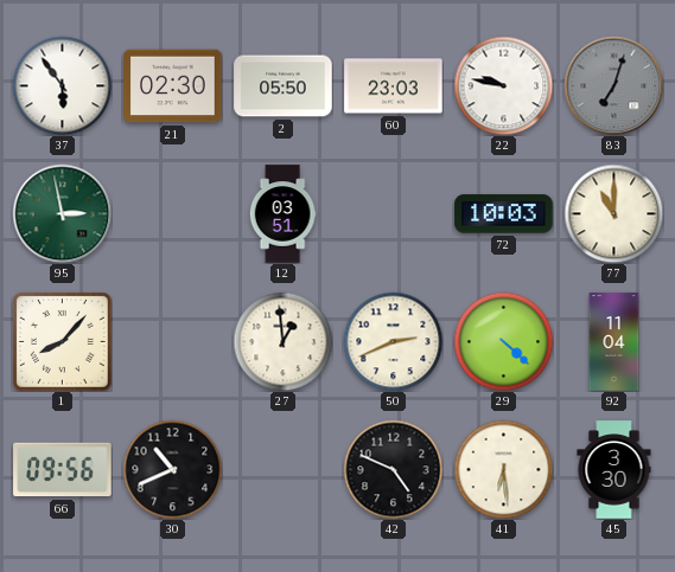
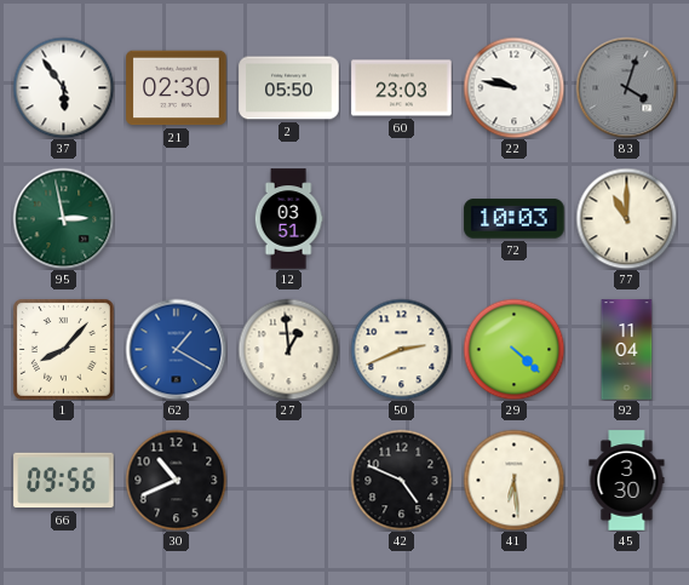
83: 7:03 -> 4:03
62: none -> 1:20
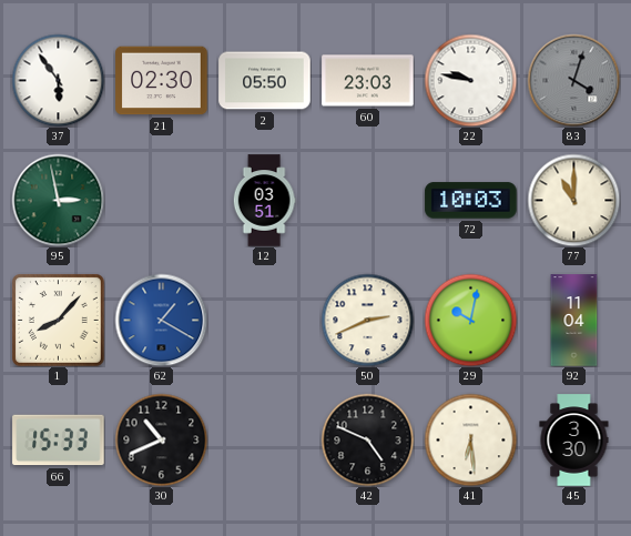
27: 12:59 -> none
29: 4:22 -> 10:02
66: 09:56 -> 15:33
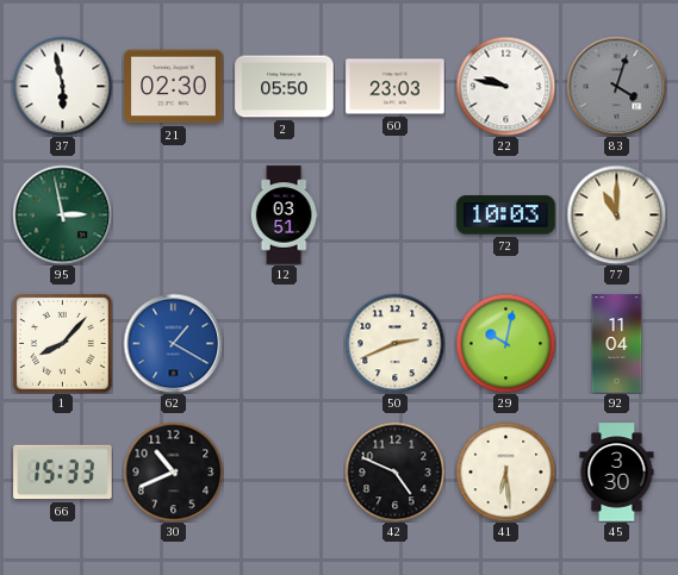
37: 5:54 -> 5:58
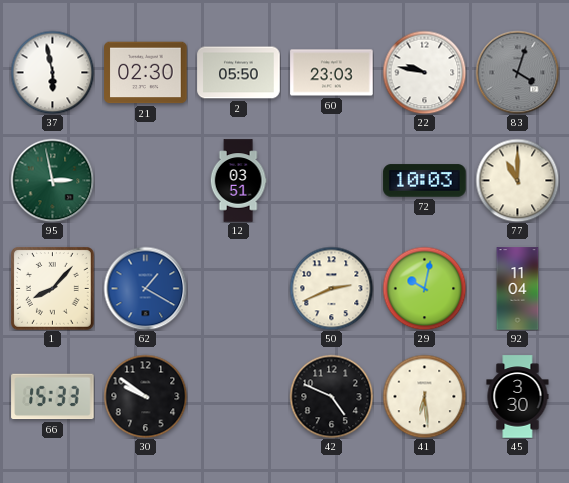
30: 10:41 -> 9:51
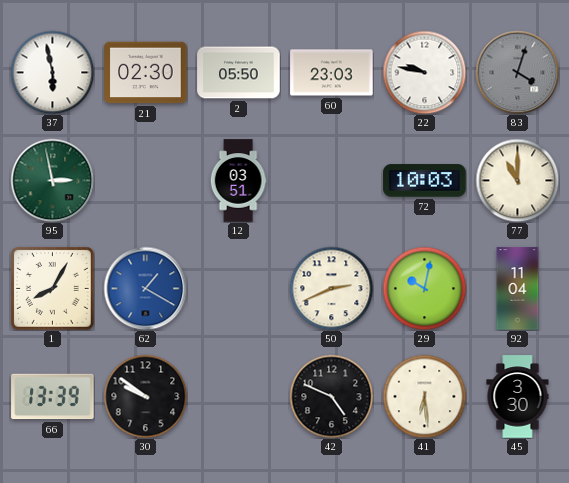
1: 8:07 -> 8:05
66: 15:33 -> 13:39
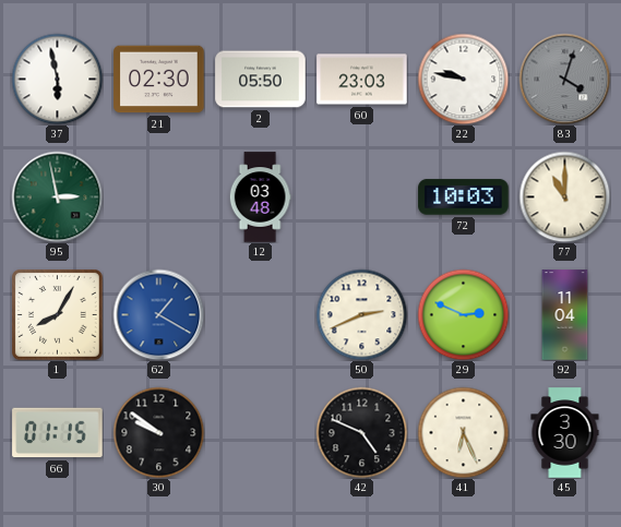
12: 03:51 -> 03:48
29: 10:02 -> 2:49
66: 13:39 -> 01:15
41: 6:29 -> 6:26
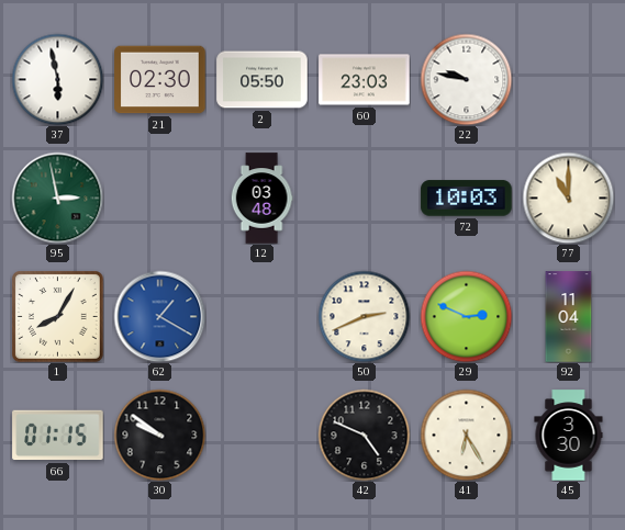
83: 4:03 -> none
41: 6:26 -> 6:25
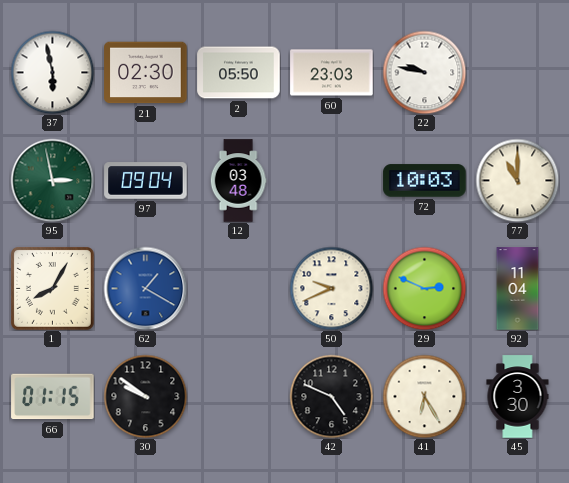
97: none -> 09:04
50: 2:41 -> 9:41
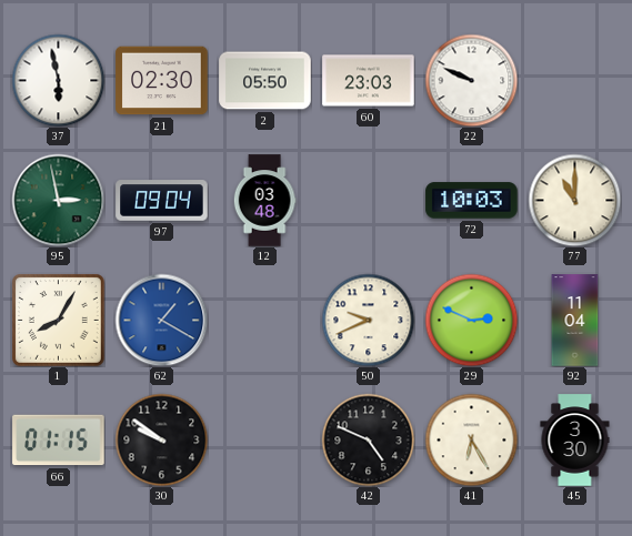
22: 9:47 -> 9:49
